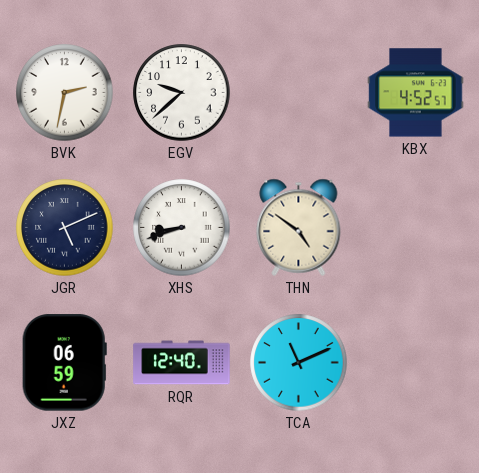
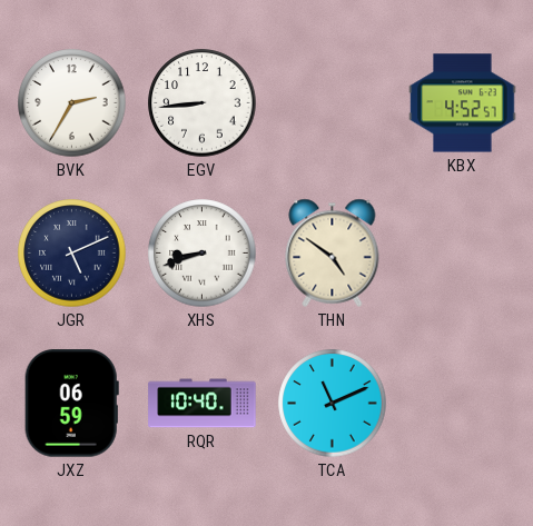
BVK: 2:32 -> 2:35
EGV: 9:38 -> 8:44
RQR: 12:40 -> 10:40
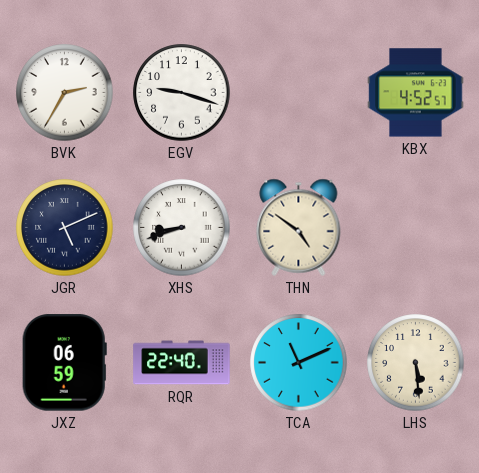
EGV: 8:44 -> 9:18
RQR: 10:40 -> 22:40
LHS: none -> 5:29
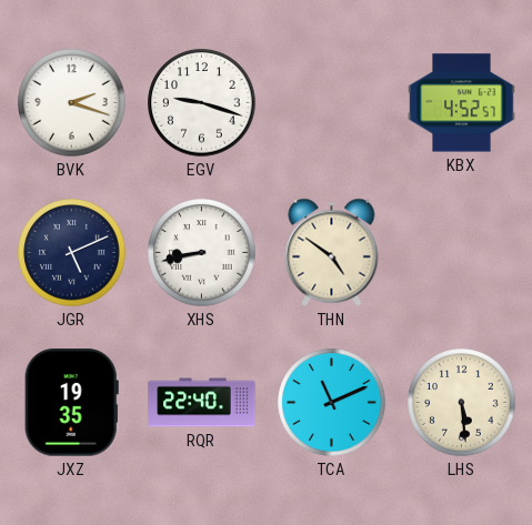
BVK: 2:35 -> 2:18
XHS: 8:42 -> 8:43
JXZ: 06:59 -> 19:35
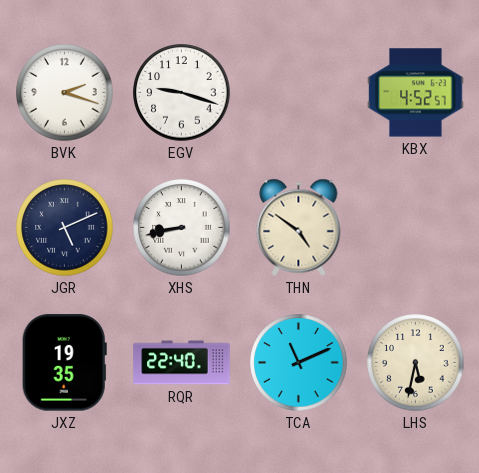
LHS: 5:29 -> 5:32
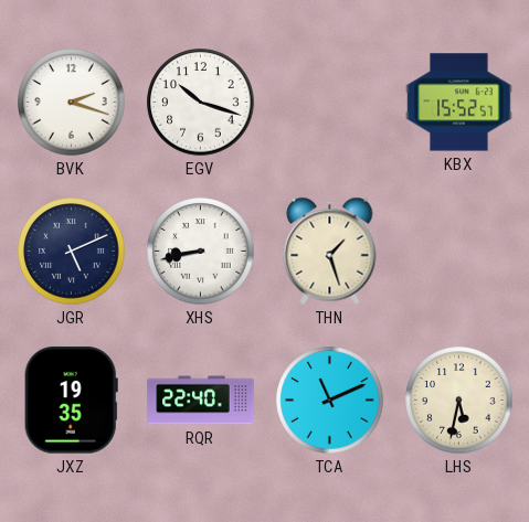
EGV: 9:18 -> 10:18
KBX: 4:52 -> 15:52
THN: 4:51 -> 1:27
